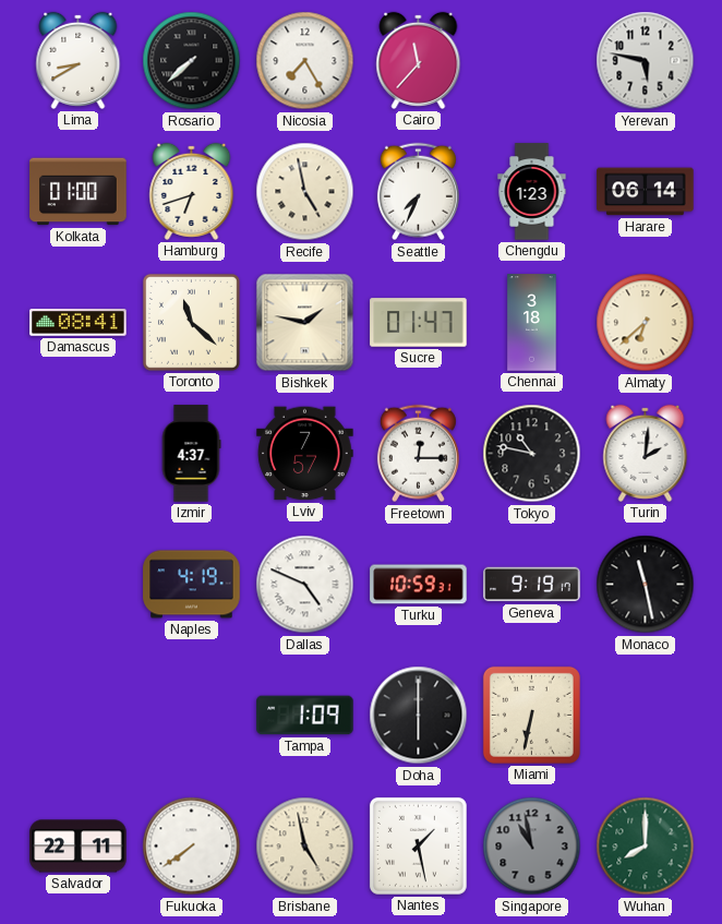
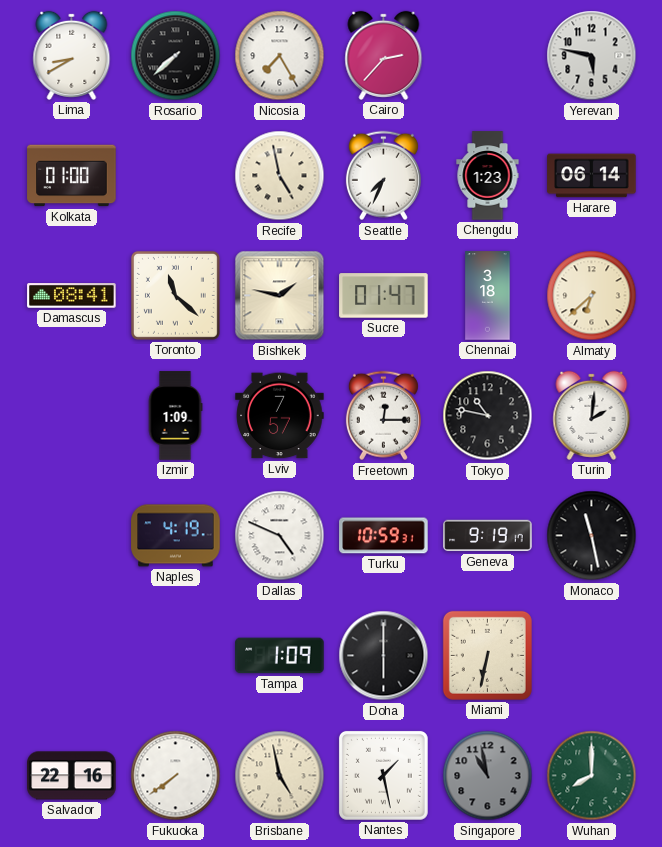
Cairo: 11:37 -> 2:37
Hamburg: 6:42 -> none
Izmir: 4:37 -> 1:09
Salvador: 22:11 -> 22:16
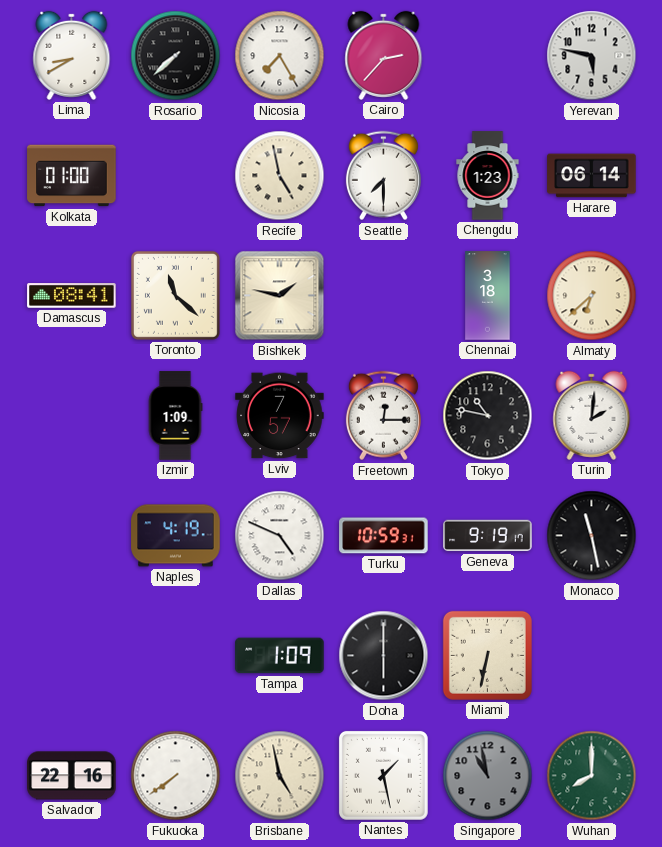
Seattle: 7:34 -> 7:30
Sucre: 01:47 -> none
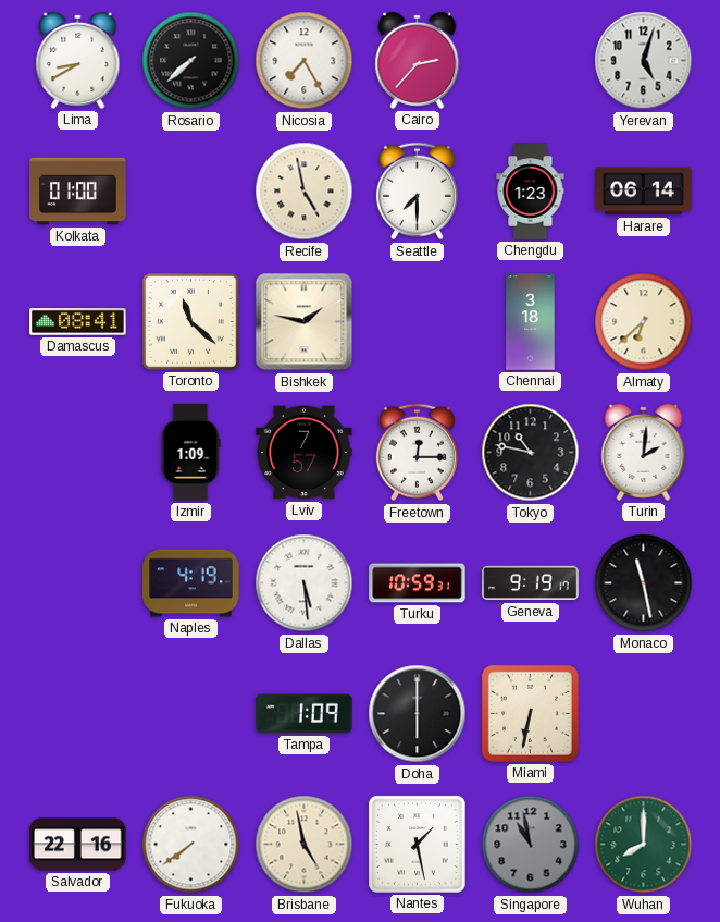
Yerevan: 5:47 -> 5:03
Dallas: 4:49 -> 5:29
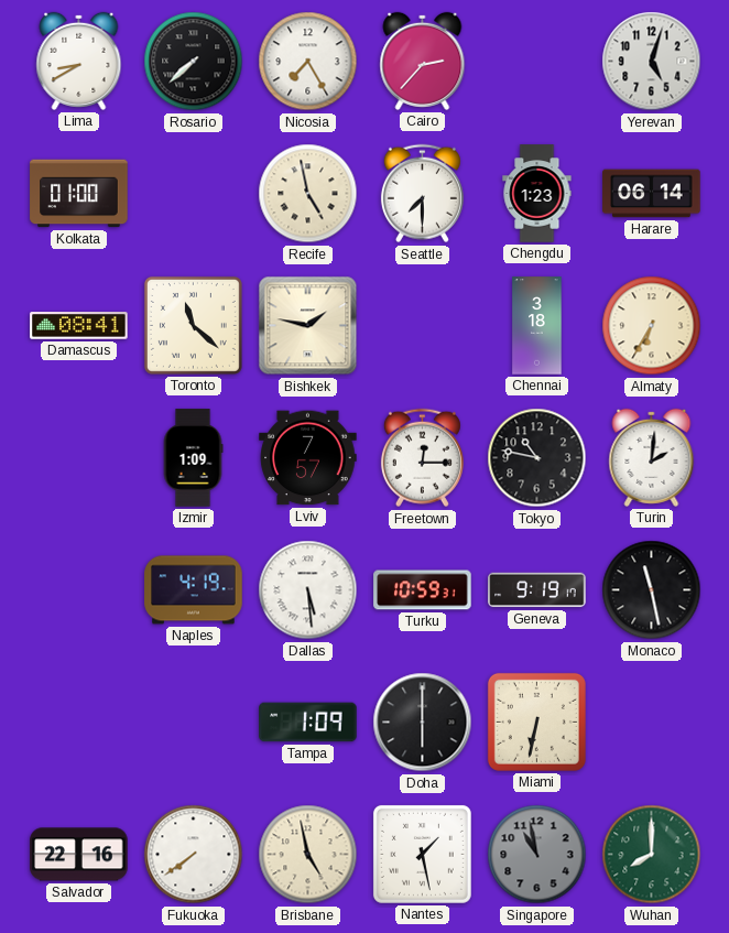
Almaty: 6:38 -> 6:35
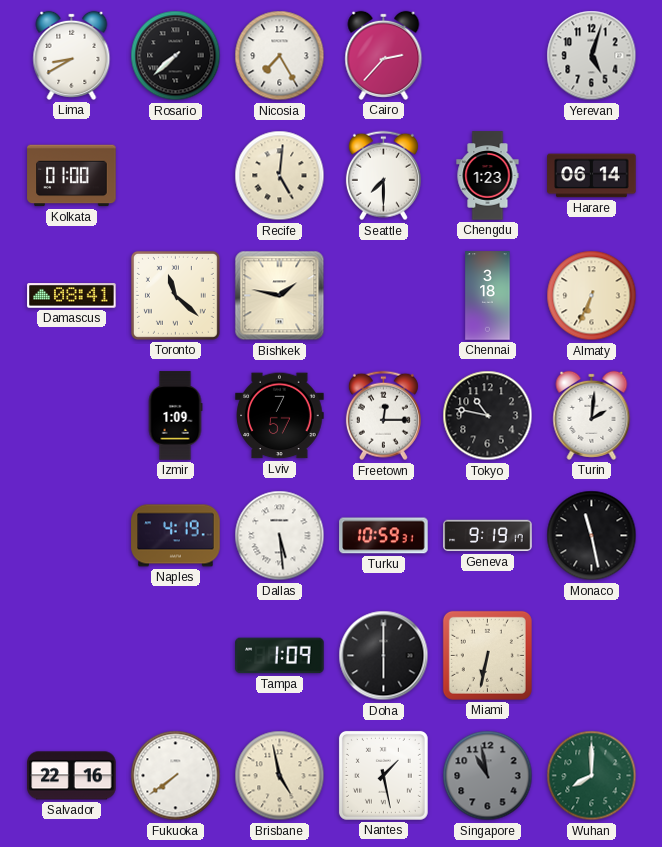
Recife: 4:58 -> 5:01
Almaty: 6:35 -> 6:34
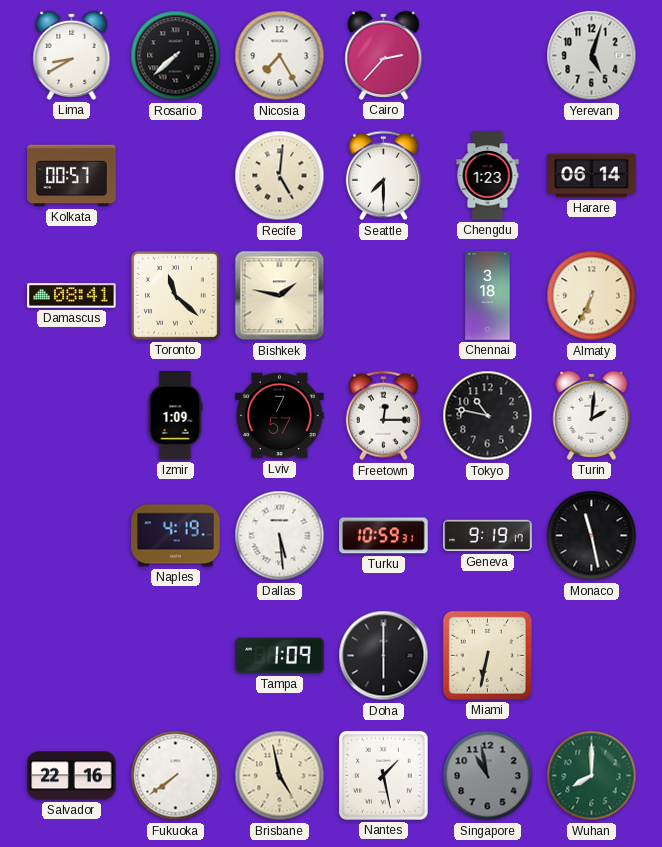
Kolkata: 01:00 -> 00:57
